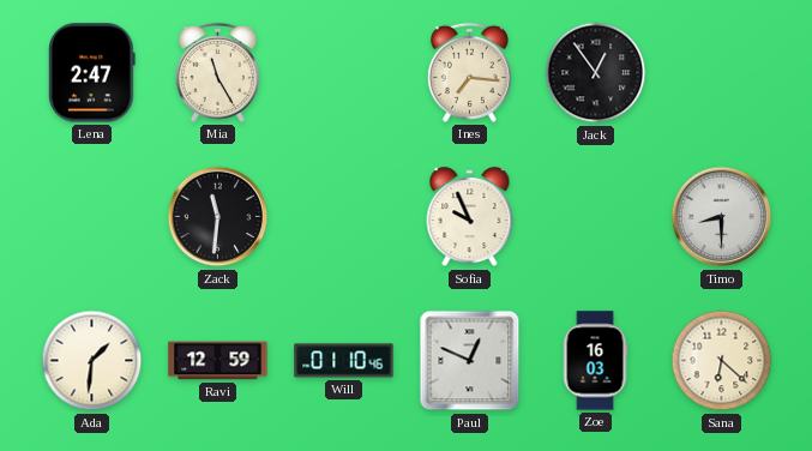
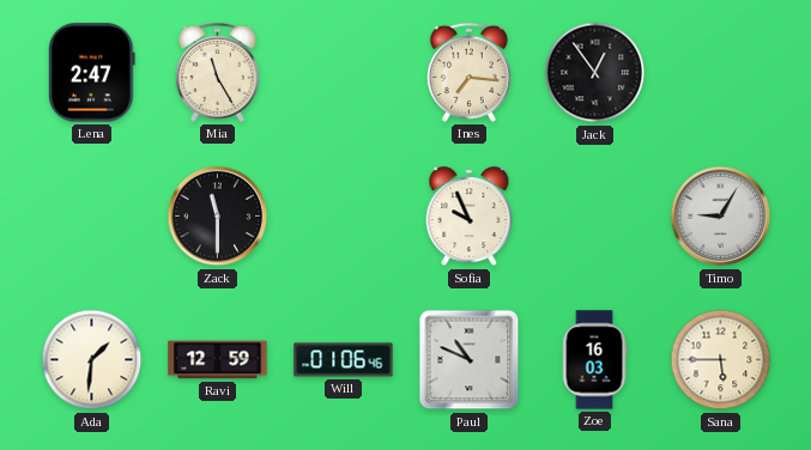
Zack: 11:31 -> 11:30
Timo: 8:30 -> 9:05
Will: 01:10 -> 01:06
Paul: 12:49 -> 10:49
Sana: 6:22 -> 5:45
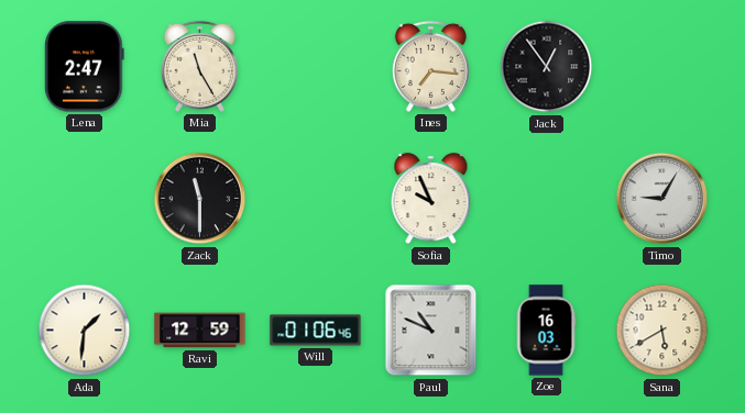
Sana: 5:45 -> 5:40
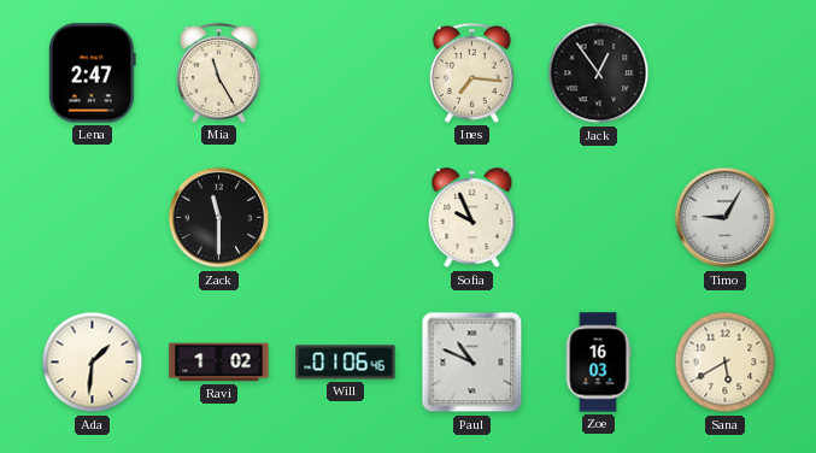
Ravi: 12:59 -> 1:02
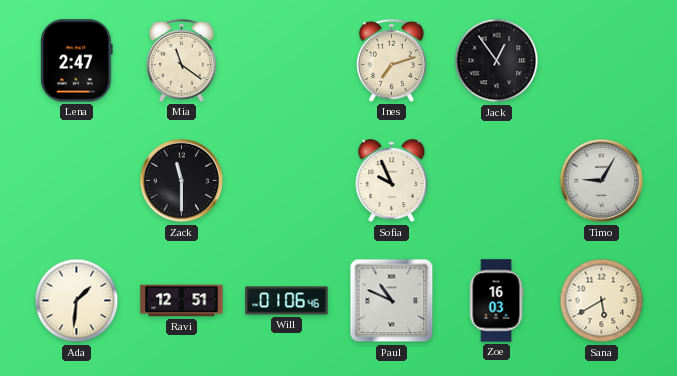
Mia: 11:25 -> 11:21
Ines: 7:16 -> 7:12
Ravi: 1:02 -> 12:51
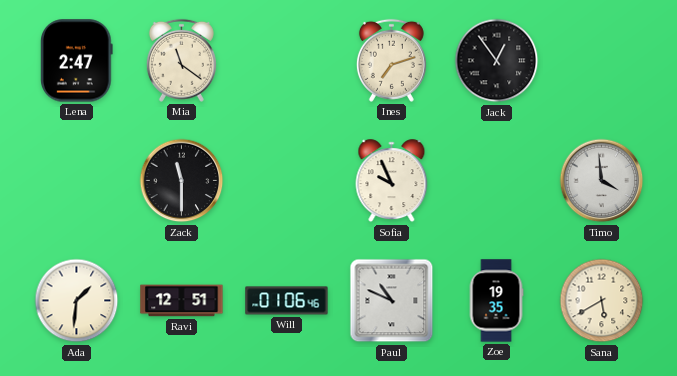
Timo: 9:05 -> 3:59
Zoe: 16:03 -> 19:35
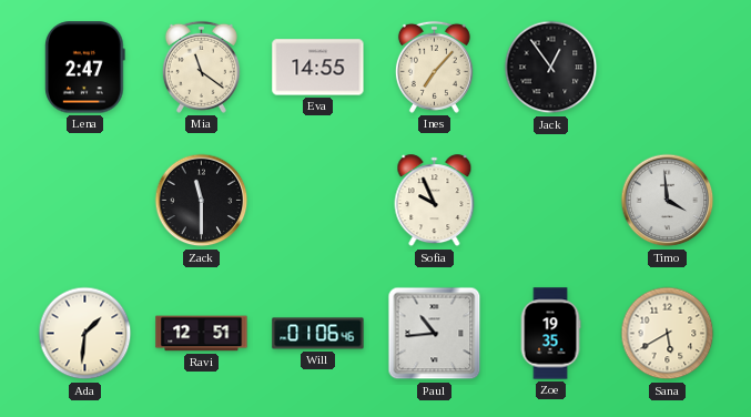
Eva: none -> 14:55
Ines: 7:12 -> 7:07
Paul: 10:49 -> 10:44
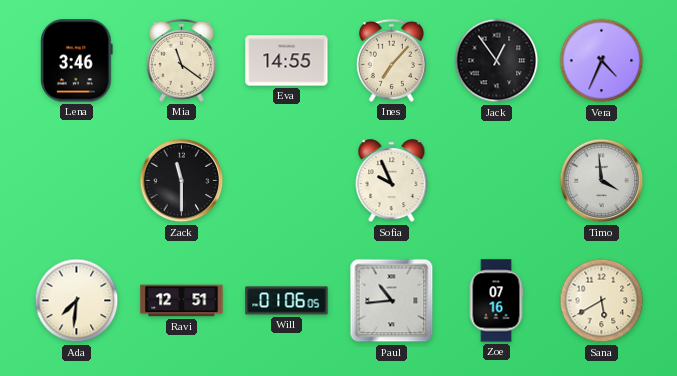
Lena: 2:47 -> 3:46
Vera: none -> 4:34
Ada: 1:31 -> 7:31
Will: 01:06:46 -> 01:06:05
Zoe: 19:35 -> 07:16
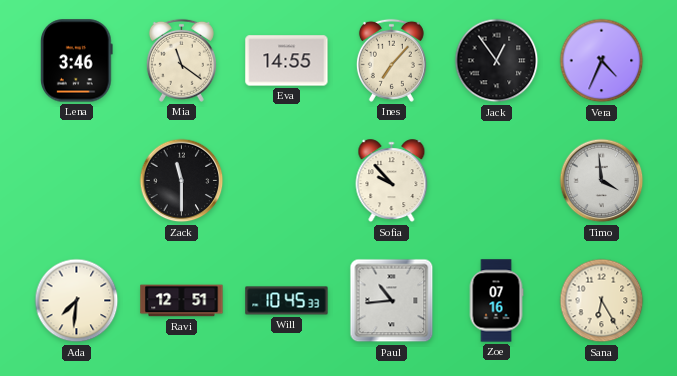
Sofia: 9:56 -> 9:53
Will: 01:06 -> 10:45
Sana: 5:40 -> 6:25
